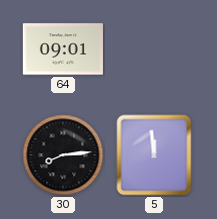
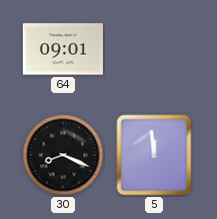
30: 8:14 -> 8:19
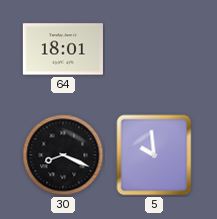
64: 09:01 -> 18:01
5: 11:59 -> 9:59
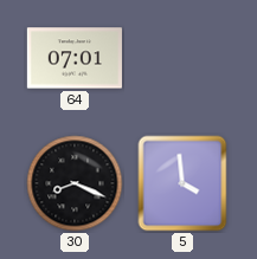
64: 18:01 -> 07:01
5: 9:59 -> 3:59
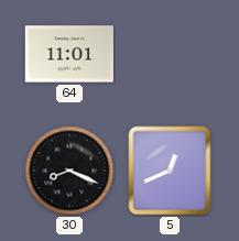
64: 07:01 -> 11:01
5: 3:59 -> 12:41
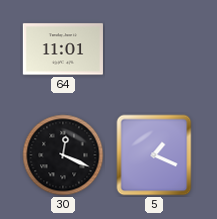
30: 8:19 -> 12:19
5: 12:41 -> 1:19
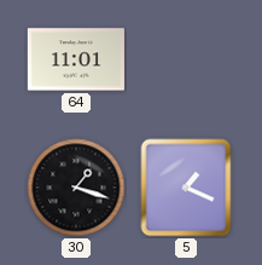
30: 12:19 -> 1:18
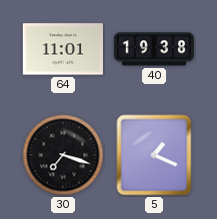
40: none -> 19:38
30: 1:18 -> 7:18
